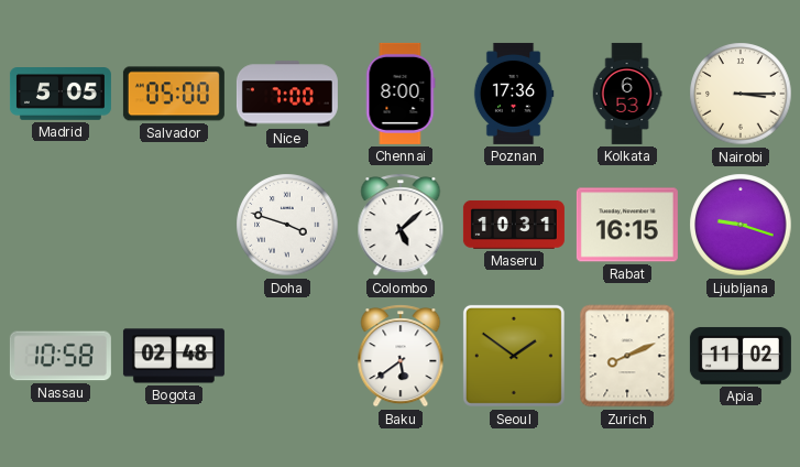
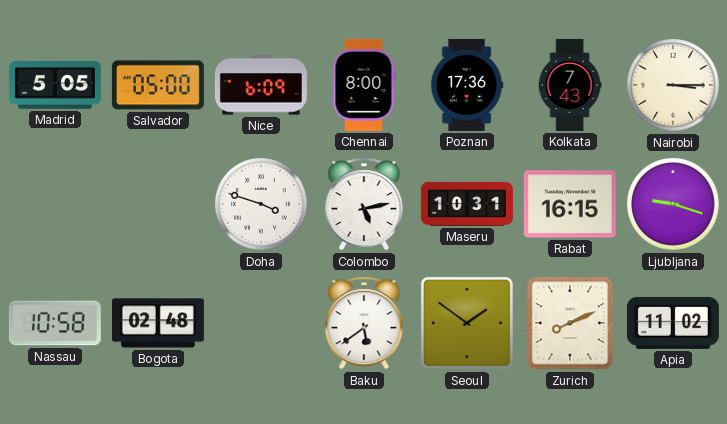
Nice: 7:00 -> 6:09
Kolkata: 6:53 -> 7:43
Colombo: 5:08 -> 5:13
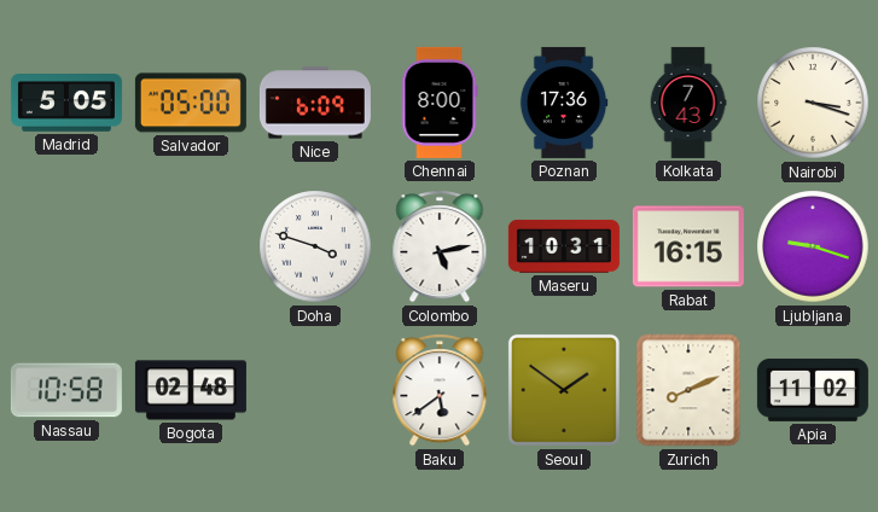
Nairobi: 3:15 -> 3:18
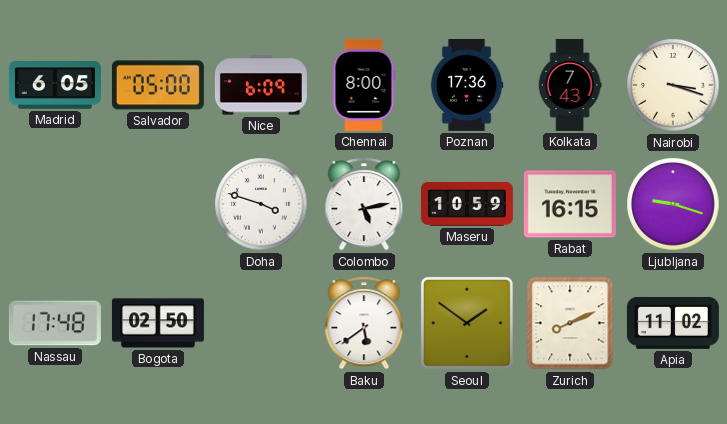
Madrid: 5:05 -> 6:05
Maseru: 10:31 -> 10:59
Nassau: 10:58 -> 17:48
Bogota: 02:48 -> 02:50
